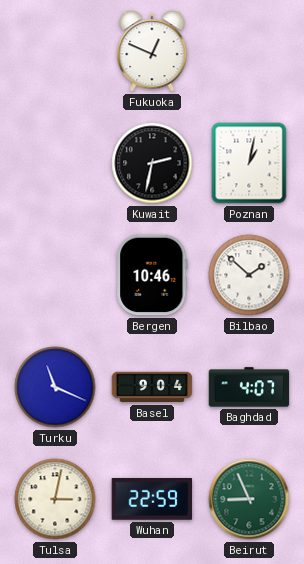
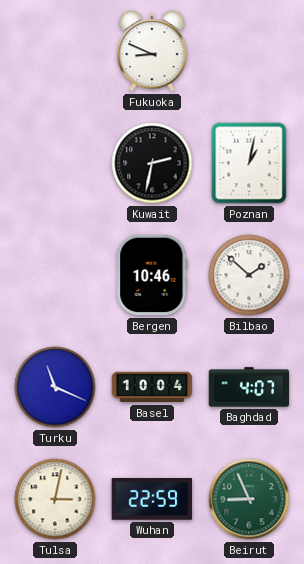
Fukuoka: 12:49 -> 8:49
Basel: 9:04 -> 10:04
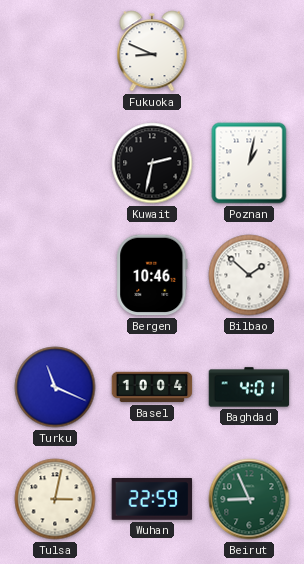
Baghdad: 4:07 -> 4:01
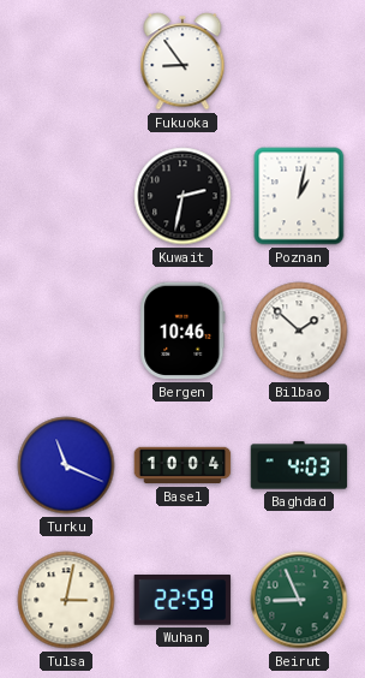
Fukuoka: 8:49 -> 8:54
Baghdad: 4:01 -> 4:03
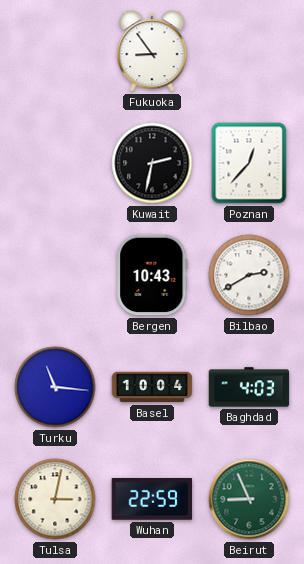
Poznan: 1:02 -> 12:37
Bergen: 10:46 -> 10:43
Bilbao: 1:52 -> 2:40
Turku: 11:19 -> 11:16
